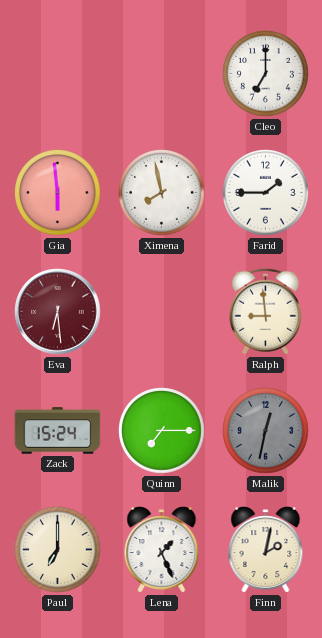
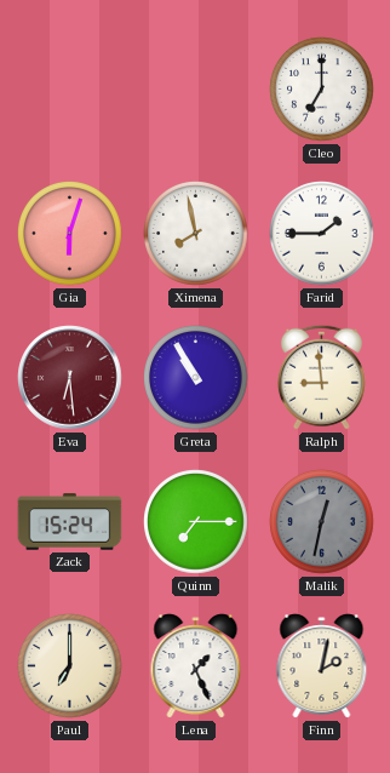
Gia: 5:59 -> 6:03
Greta: none -> 10:55
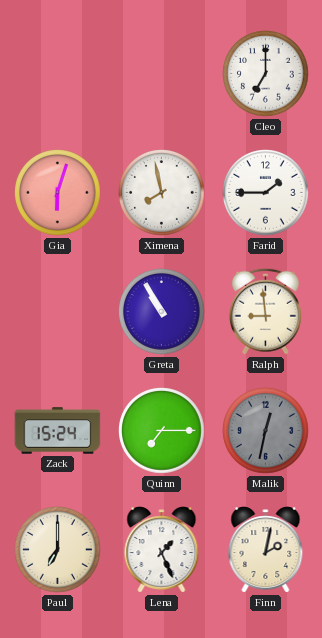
Eva: 6:29 -> none
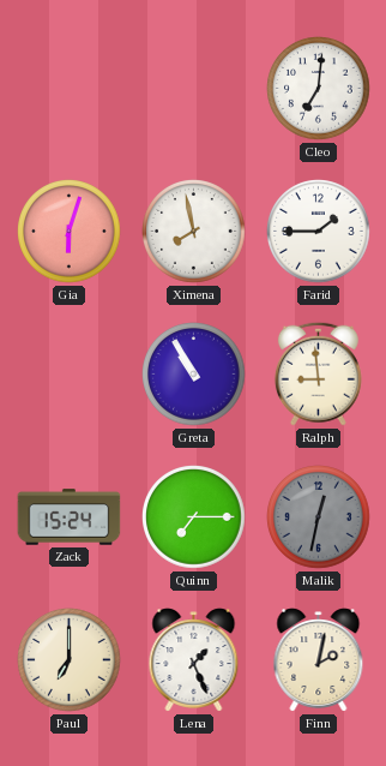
Cleo: 7:00 -> 7:01
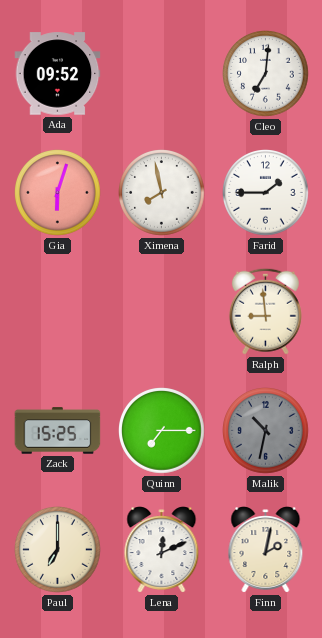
Ada: none -> 09:52
Greta: 10:55 -> none
Zack: 15:24 -> 15:25
Malik: 12:32 -> 10:32
Lena: 1:26 -> 12:11
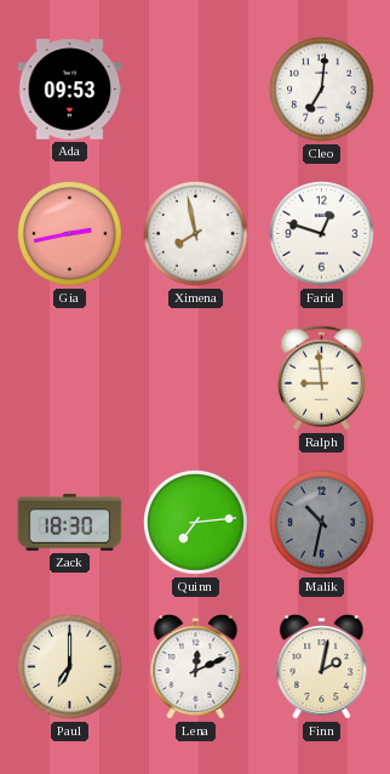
Ada: 09:52 -> 09:53
Gia: 6:03 -> 2:43
Farid: 1:45 -> 12:48
Zack: 15:25 -> 18:30
Quinn: 7:15 -> 7:14
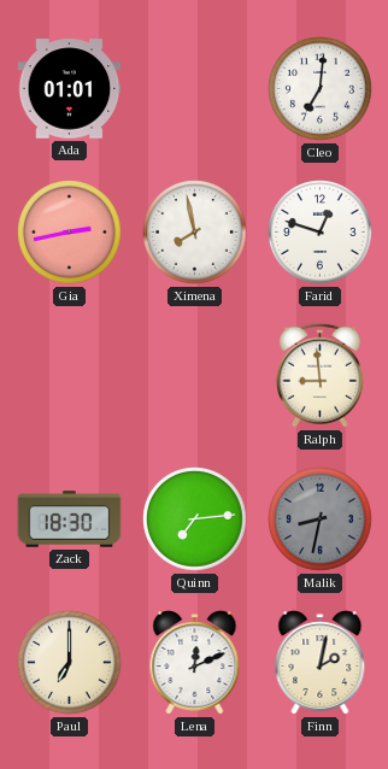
Ada: 09:53 -> 01:01
Malik: 10:32 -> 8:32
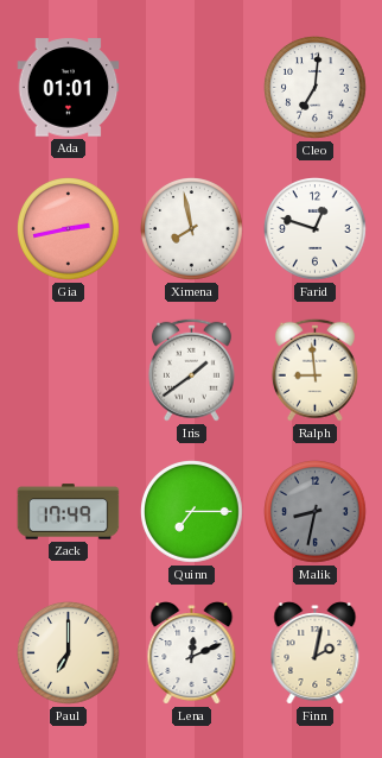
Iris: none -> 1:39
Zack: 18:30 -> 17:49
Quinn: 7:14 -> 7:15
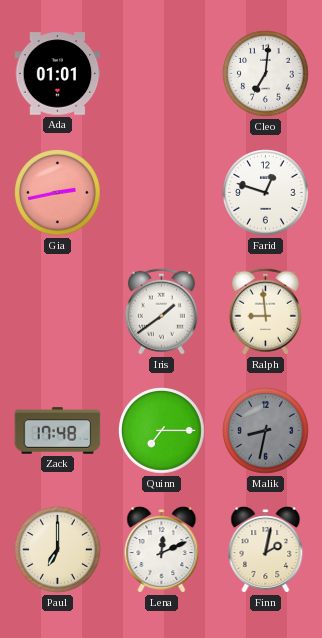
Ximena: 7:58 -> none
Zack: 17:49 -> 17:48
